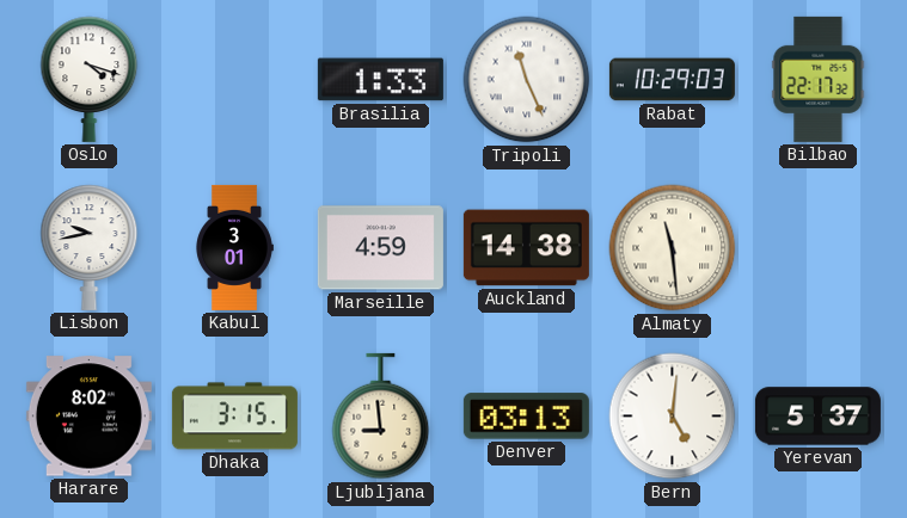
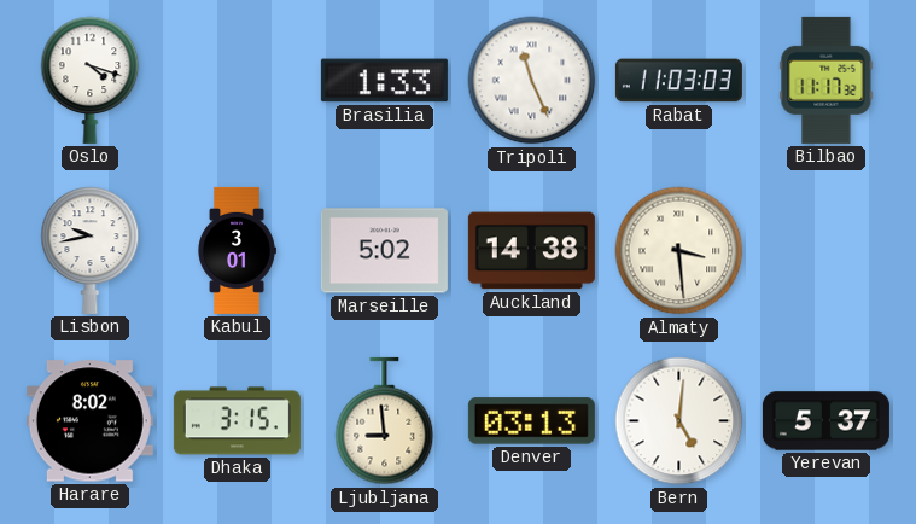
Rabat: 10:29 -> 11:03
Bilbao: 22:17 -> 11:17
Marseille: 4:59 -> 5:02
Almaty: 11:29 -> 3:29
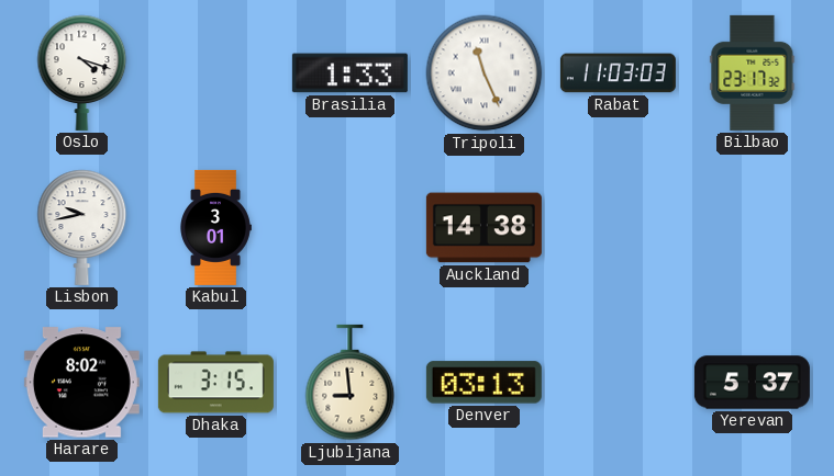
Bilbao: 11:17 -> 23:17
Marseille: 5:02 -> none
Almaty: 3:29 -> none
Bern: 5:01 -> none
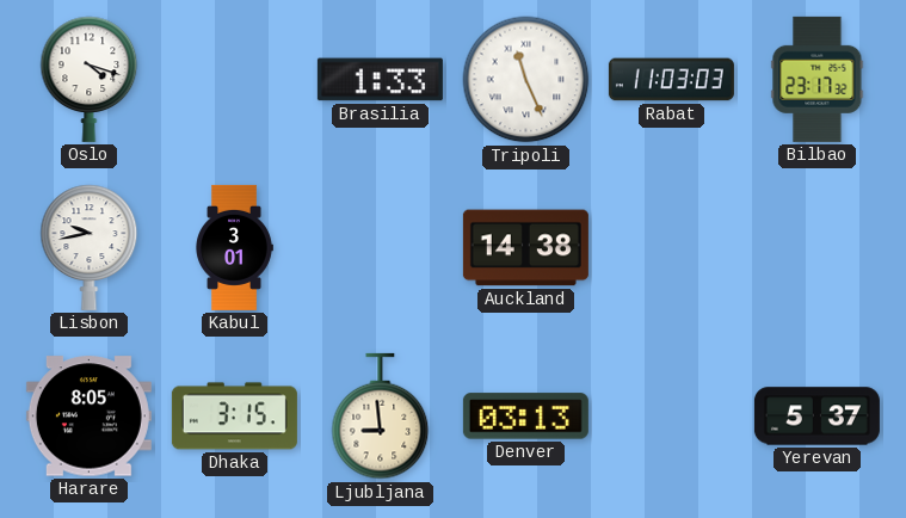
Harare: 8:02 -> 8:05
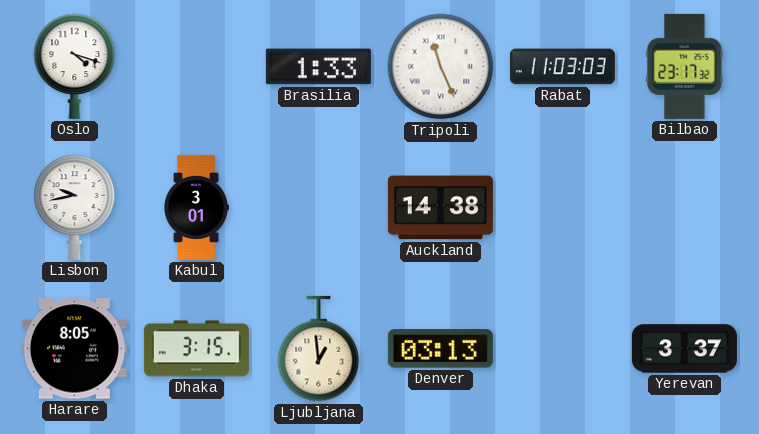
Ljubljana: 8:59 -> 12:59
Yerevan: 5:37 -> 3:37
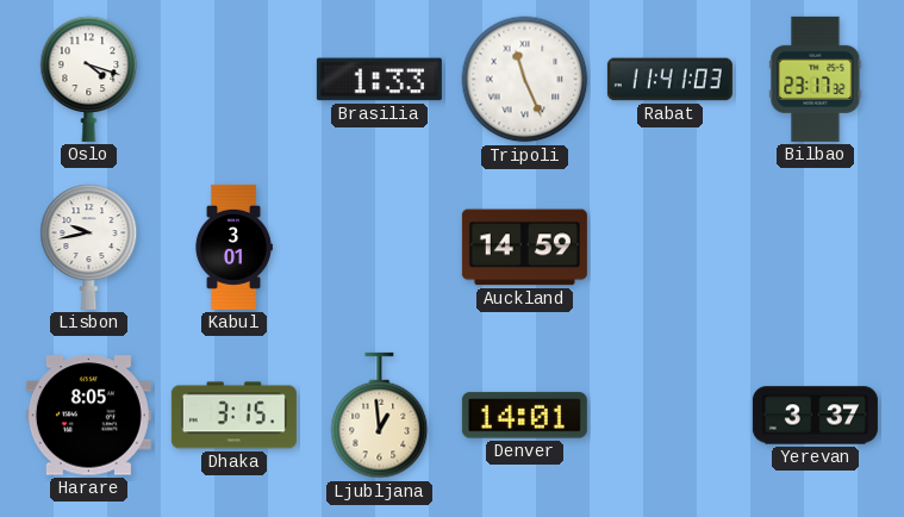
Rabat: 11:03 -> 11:41
Auckland: 14:38 -> 14:59
Denver: 03:13 -> 14:01
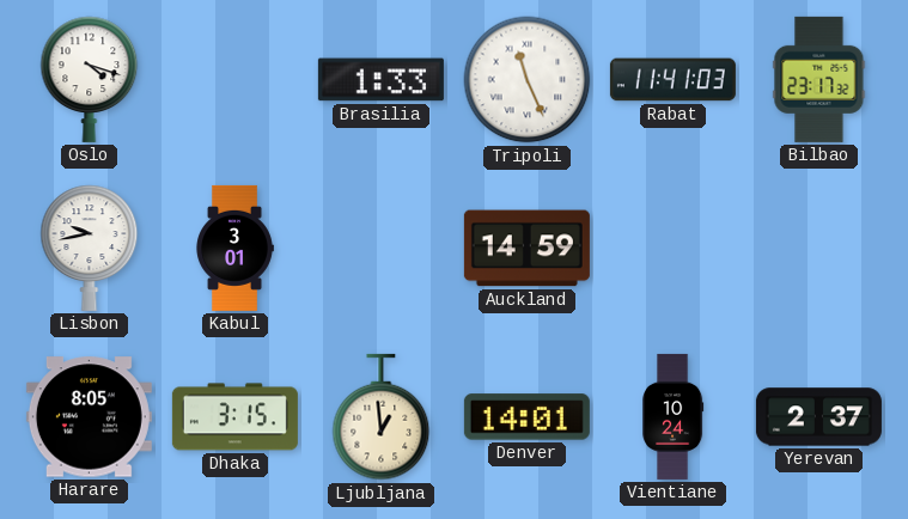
Vientiane: none -> 10:24
Yerevan: 3:37 -> 2:37
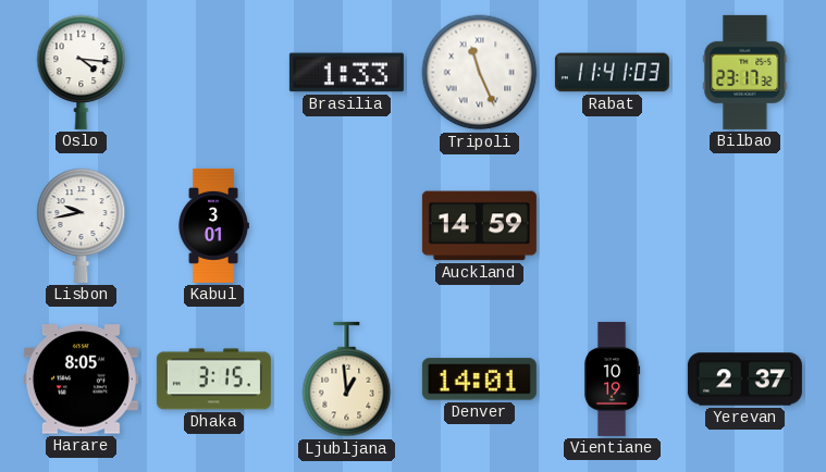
Oslo: 4:18 -> 4:16
Vientiane: 10:24 -> 10:19
